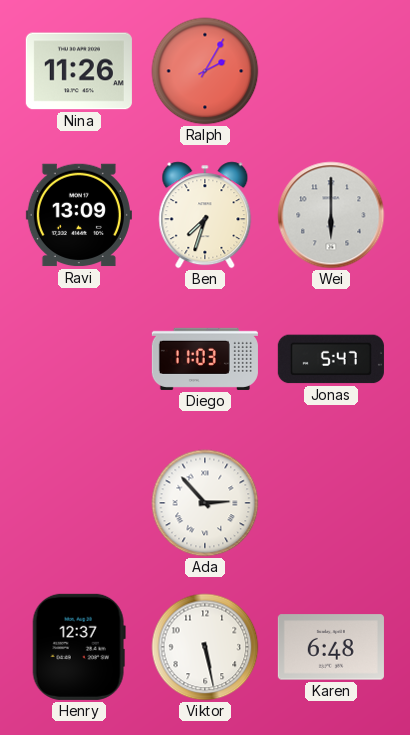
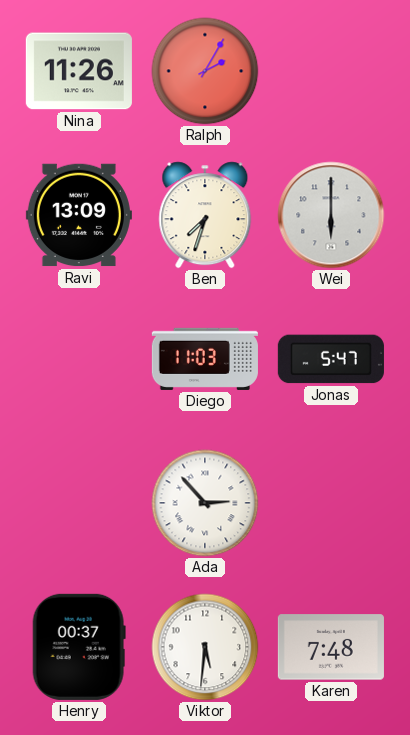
Henry: 12:37 -> 00:37
Viktor: 5:28 -> 5:31
Karen: 6:48 -> 7:48
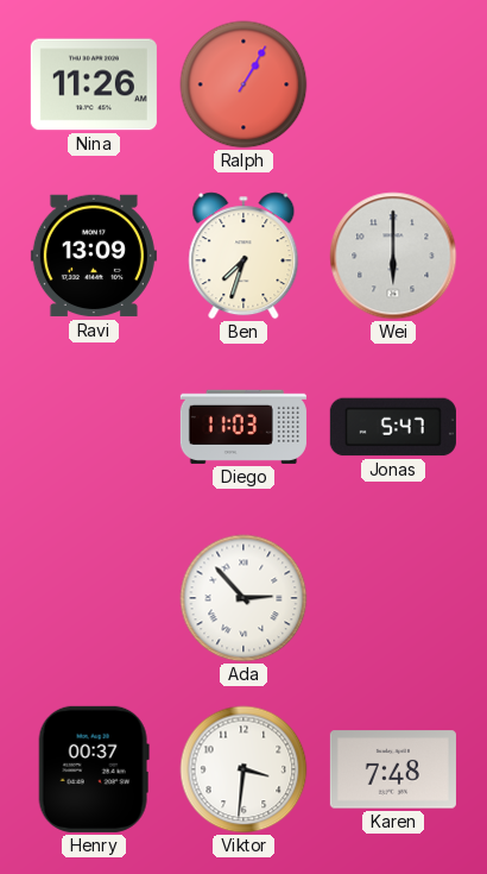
Ralph: 2:05 -> 1:05
Viktor: 5:31 -> 3:31
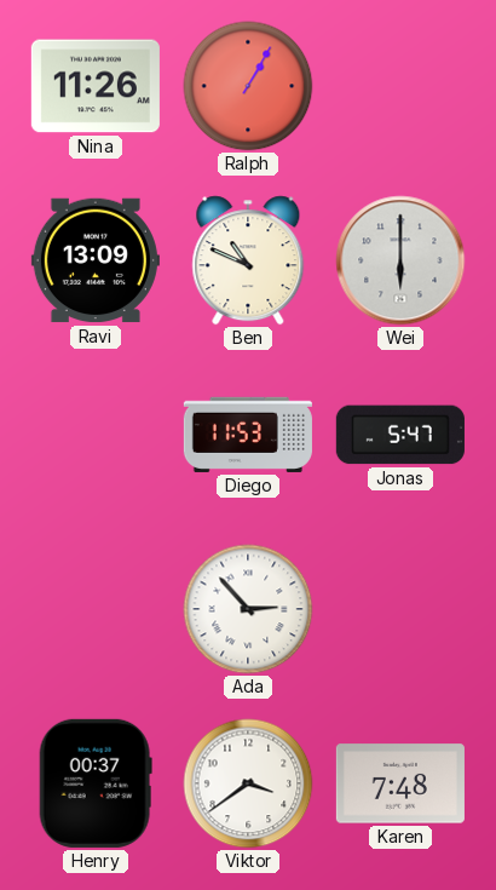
Ben: 7:33 -> 10:49
Diego: 11:03 -> 11:53
Viktor: 3:31 -> 3:39
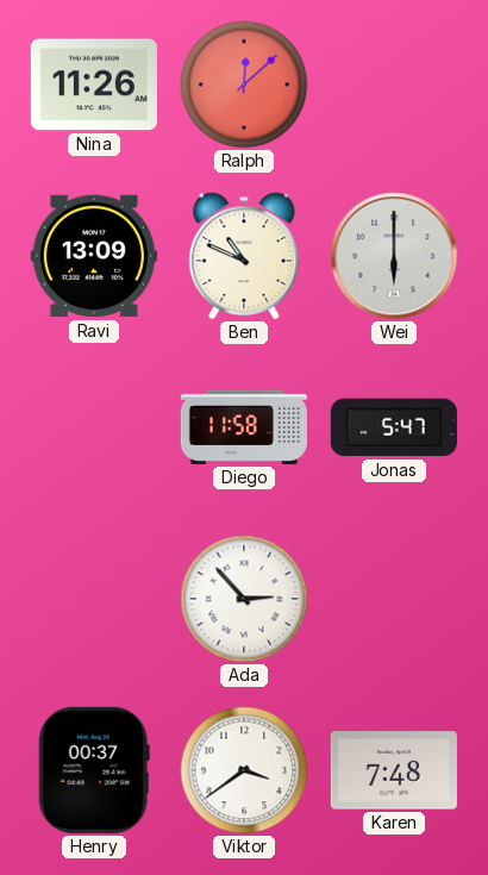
Ralph: 1:05 -> 12:08
Diego: 11:53 -> 11:58
